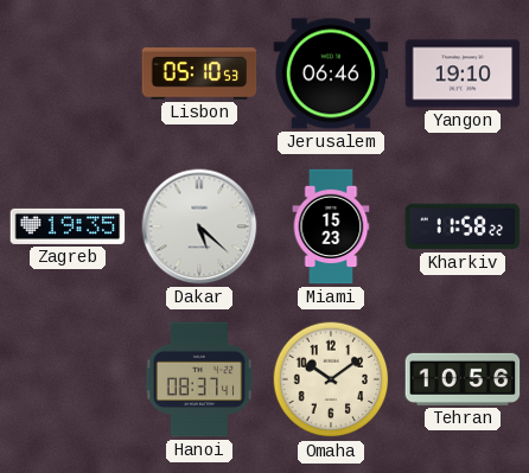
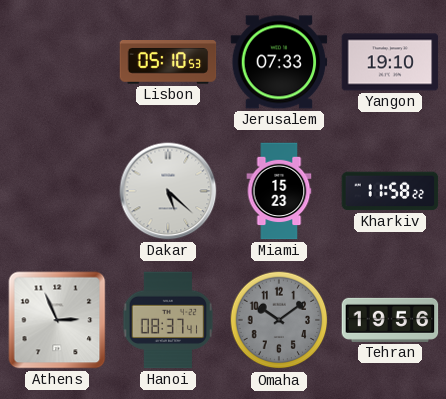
Jerusalem: 06:46 -> 07:33
Zagreb: 19:35 -> none
Athens: none -> 2:56
Omaha dial: cream -> grey
Tehran: 10:56 -> 19:56
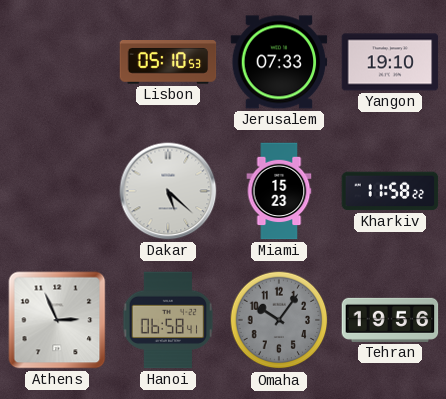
Hanoi: 08:37 -> 06:58
Omaha: 10:09 -> 10:06
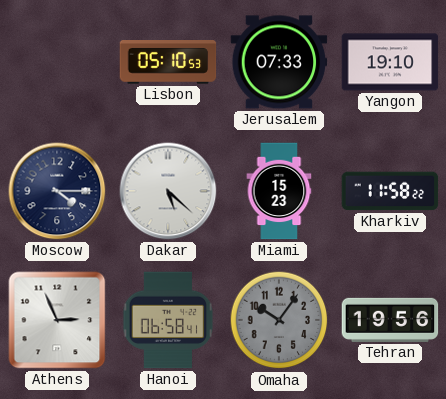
Moscow: none -> 4:15
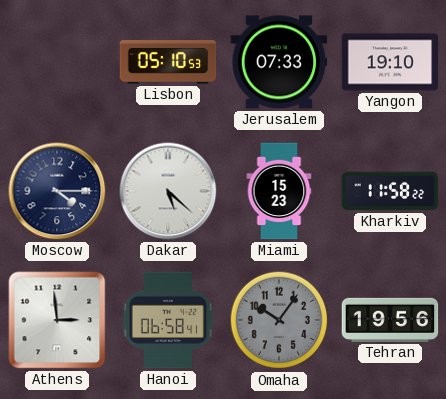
Athens: 2:56 -> 2:59
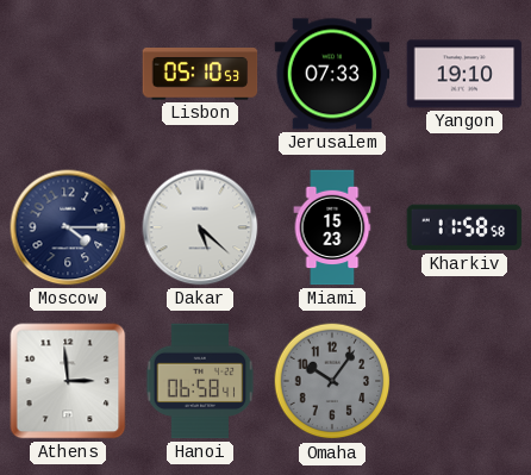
Kharkiv: 11:58:22 -> 11:58:58
Tehran: 19:56 -> none
